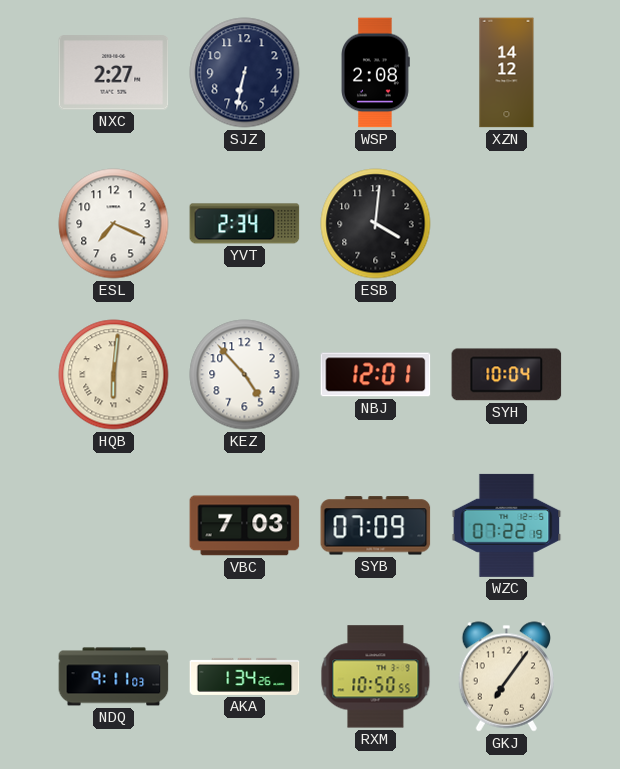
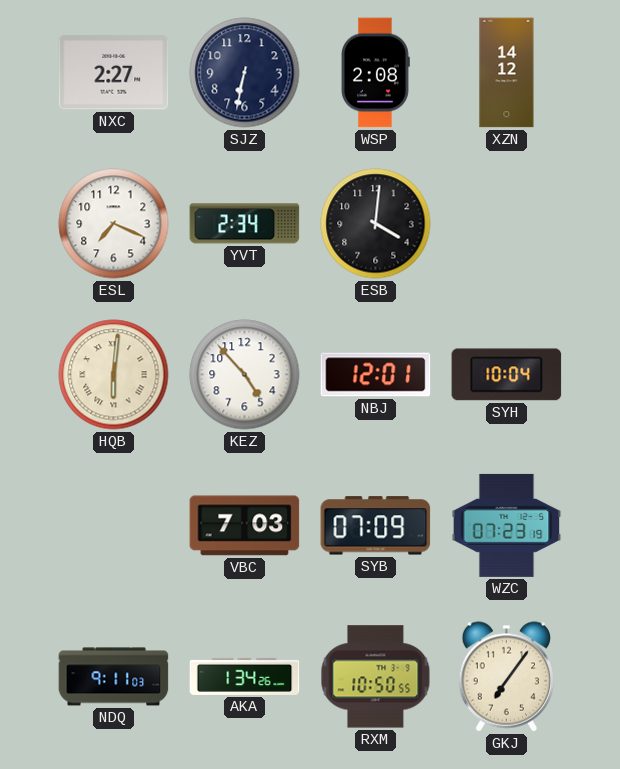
WZC: 07:22 -> 07:23
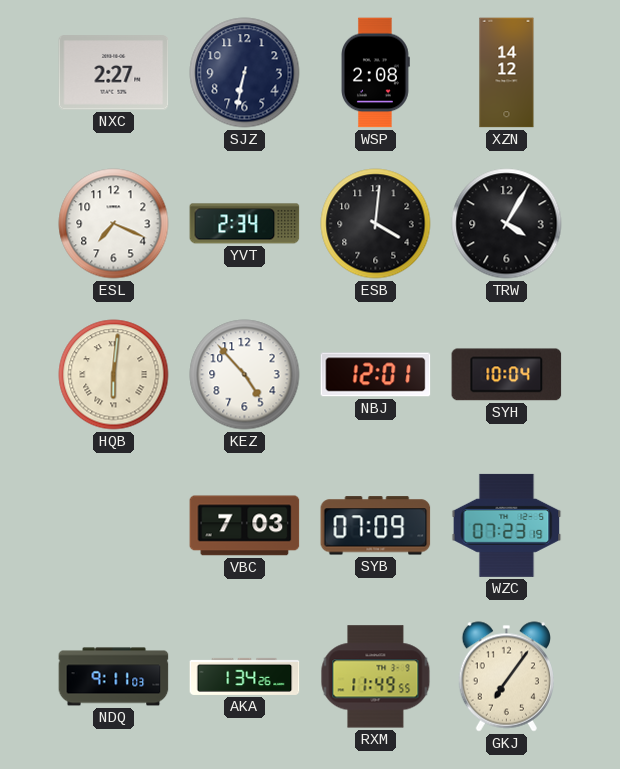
TRW: none -> 4:05
RXM: 10:50 -> 11:49
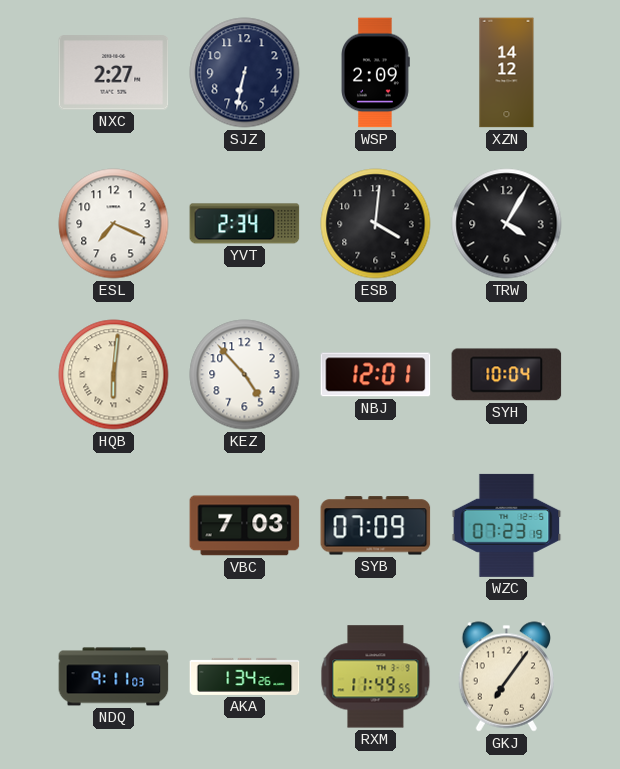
WSP: 2:08 -> 2:09
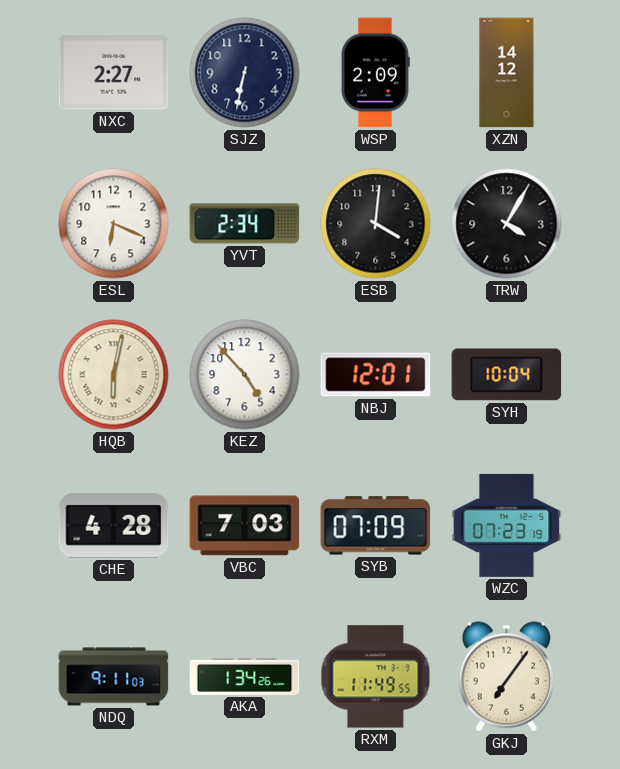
ESL: 7:19 -> 6:19
HQB: 6:01 -> 6:02
CHE: none -> 4:28
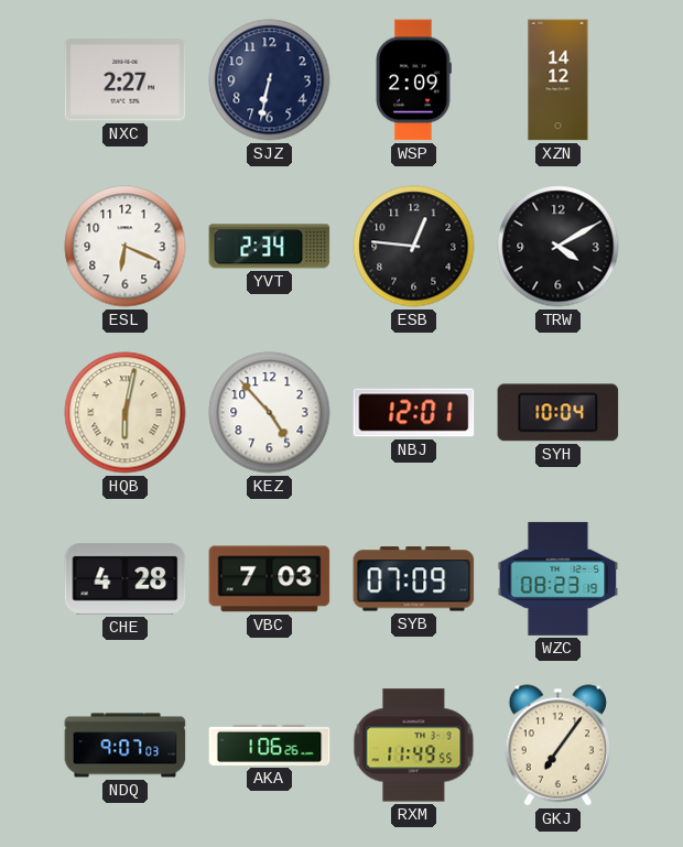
ESB: 4:01 -> 12:46
TRW: 4:05 -> 4:10
WZC: 07:23 -> 08:23
NDQ: 9:11 -> 9:07
AKA: 1:34 -> 1:06
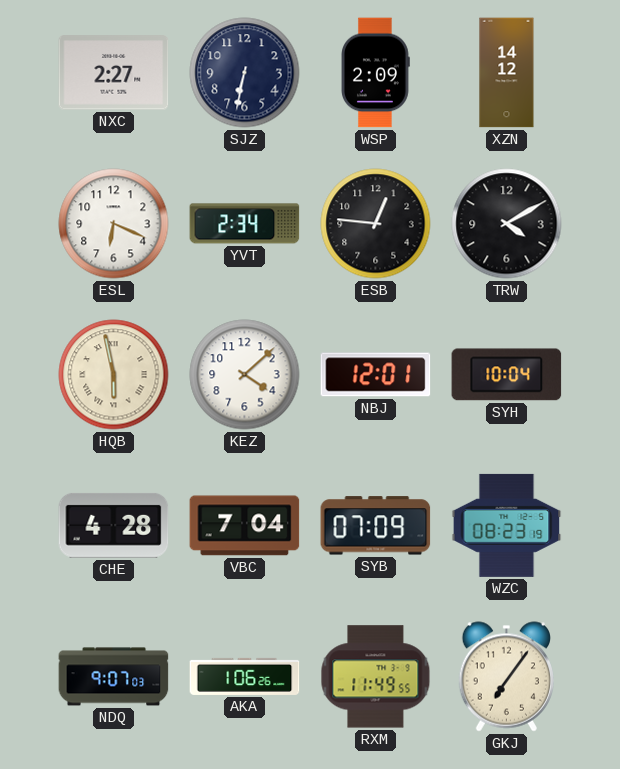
HQB: 6:02 -> 5:58
KEZ: 4:53 -> 4:08
VBC: 7:03 -> 7:04
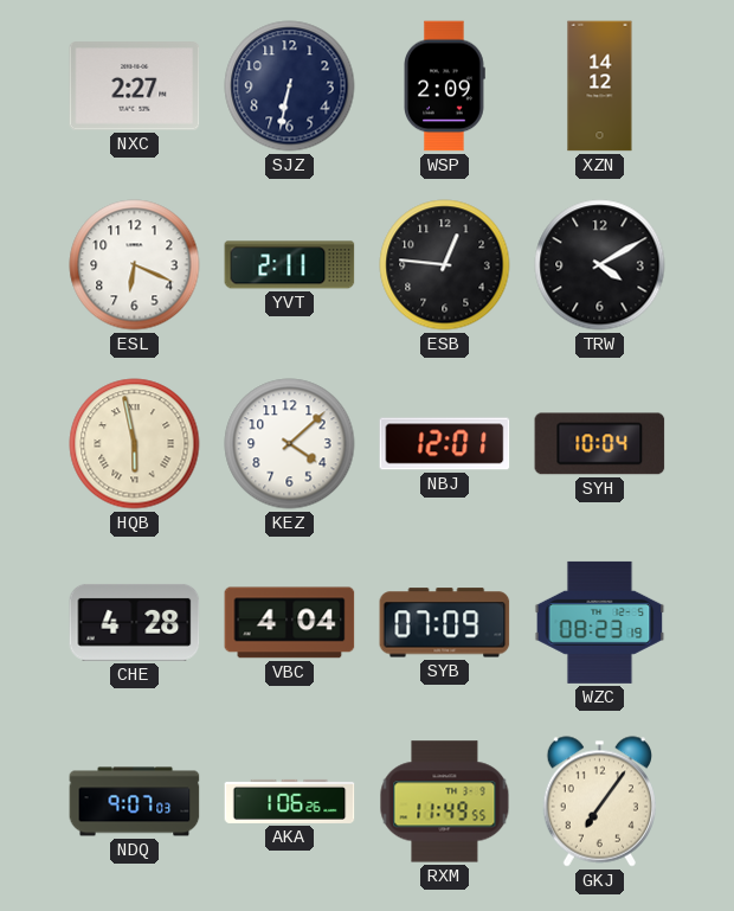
YVT: 2:34 -> 2:11
VBC: 7:04 -> 4:04
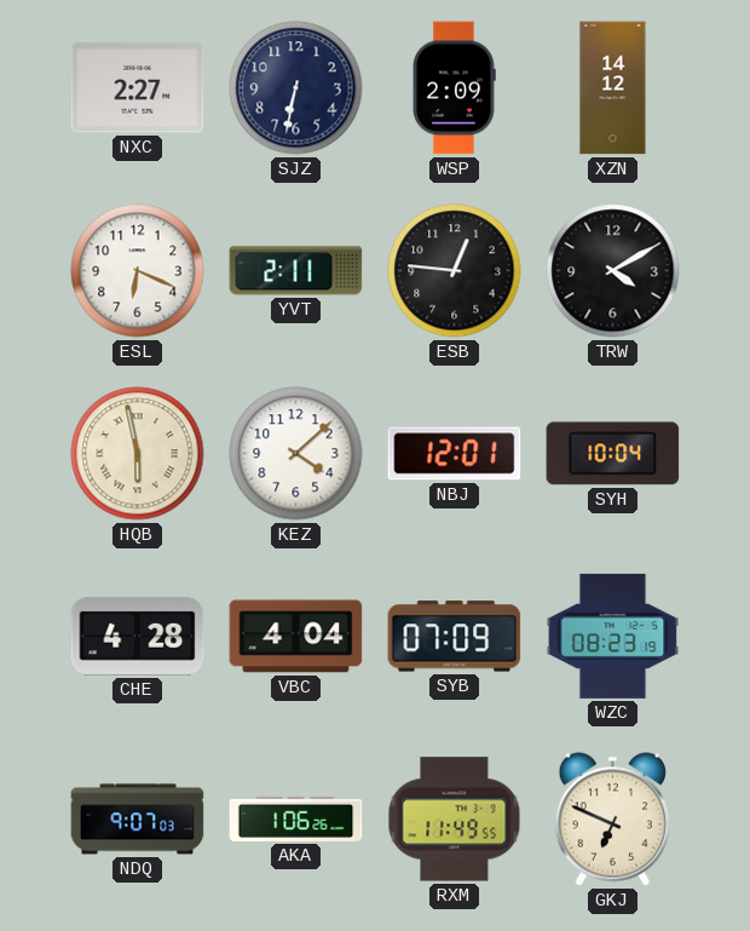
GKJ: 7:06 -> 6:49
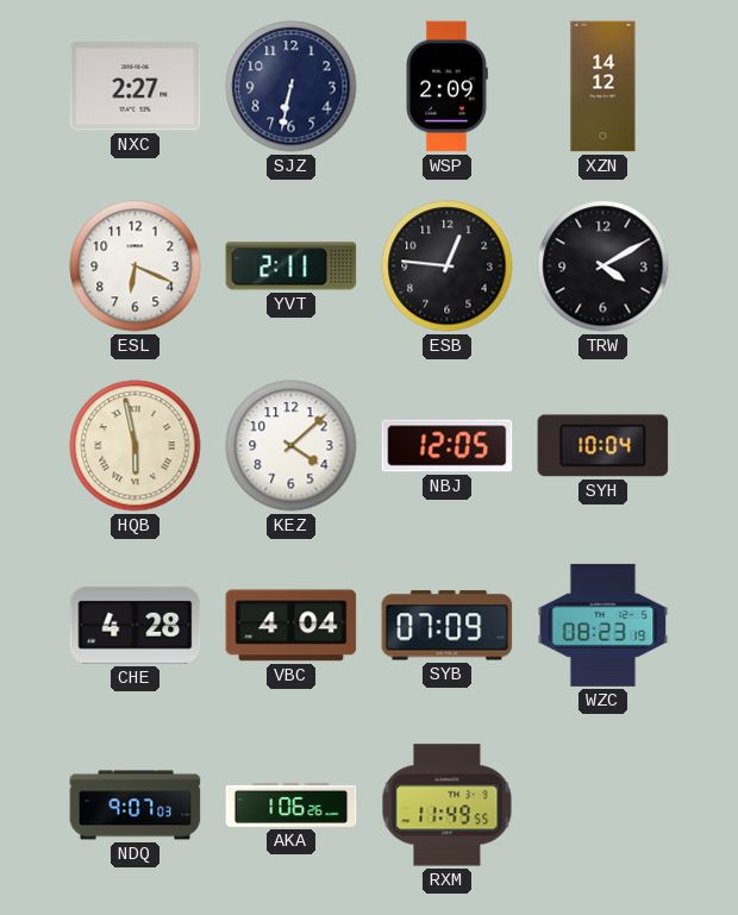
NBJ: 12:01 -> 12:05
GKJ: 6:49 -> none
